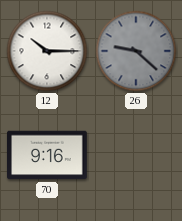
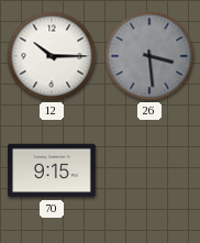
26: 9:22 -> 3:29
70: 9:16 -> 9:15
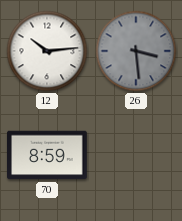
12: 10:15 -> 10:14
70: 9:15 -> 8:59
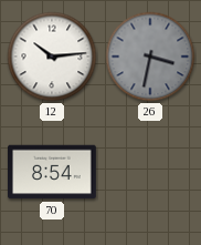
26: 3:29 -> 3:32
70: 8:59 -> 8:54
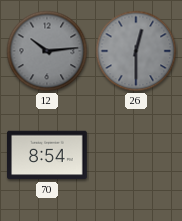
12 dial: white -> grey
26: 3:32 -> 12:30
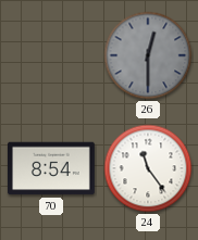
12: 10:14 -> none
24: none -> 11:24
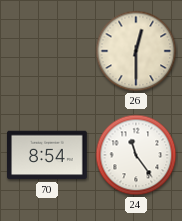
26 dial: grey -> cream
